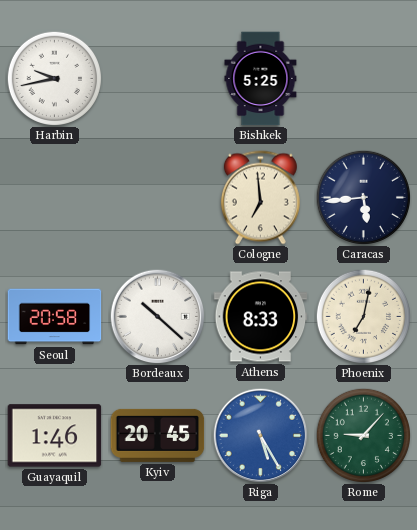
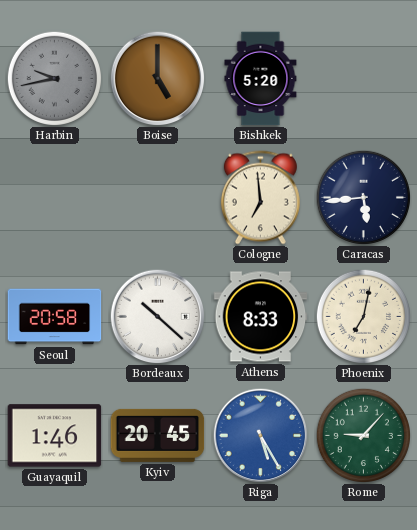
Harbin dial: white -> grey
Boise: none -> 5:00
Bishkek: 5:25 -> 5:20
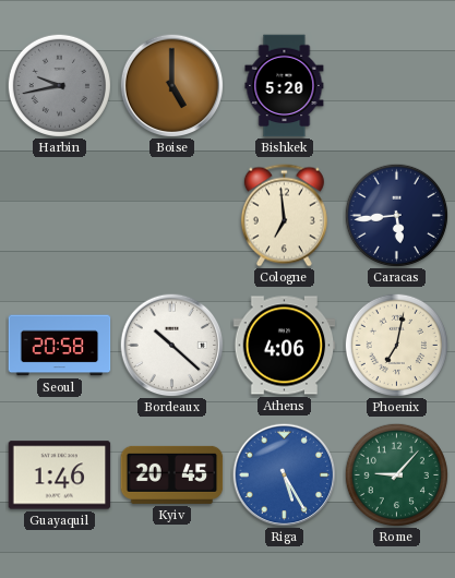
Athens: 8:33 -> 4:06
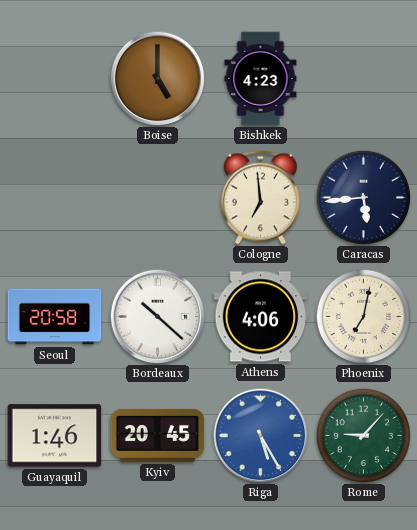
Harbin: 9:43 -> none
Bishkek: 5:20 -> 4:23
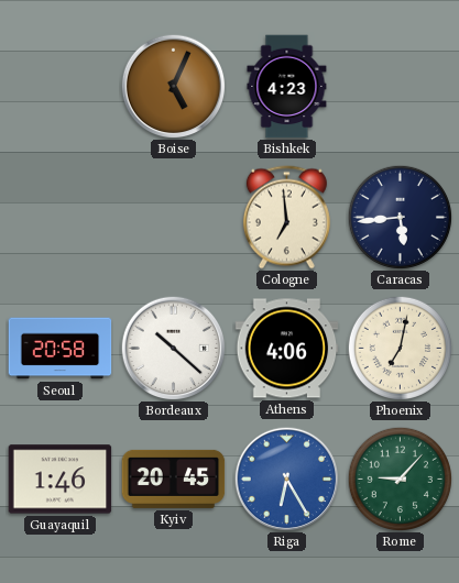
Boise: 5:00 -> 5:04
Riga: 5:25 -> 6:25
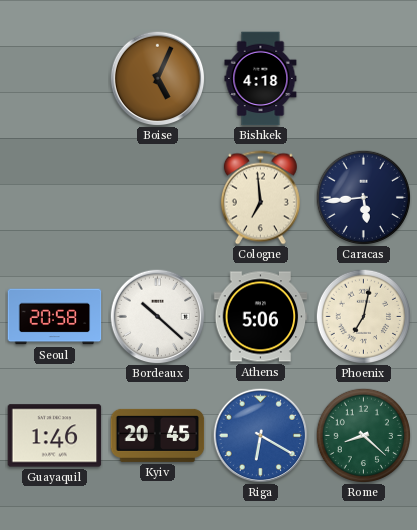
Bishkek: 4:23 -> 4:18
Athens: 4:06 -> 5:06
Riga: 6:25 -> 6:20
Rome: 9:07 -> 8:22
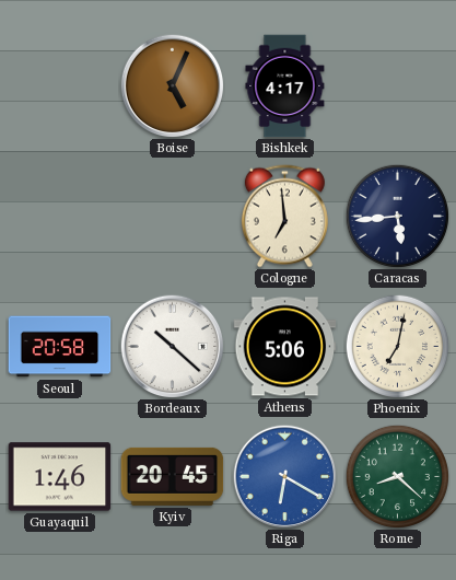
Bishkek: 4:18 -> 4:17
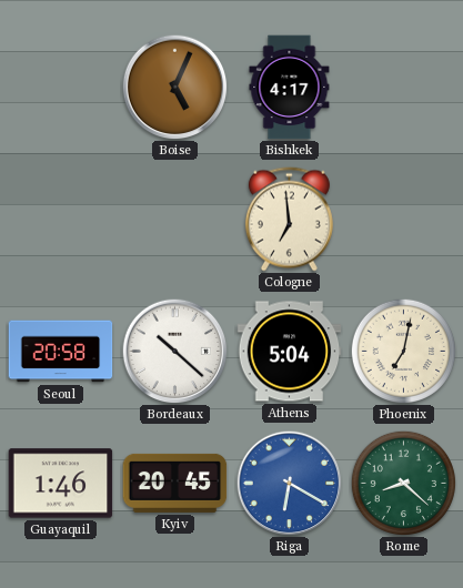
Caracas: 5:44 -> none
Athens: 5:06 -> 5:04
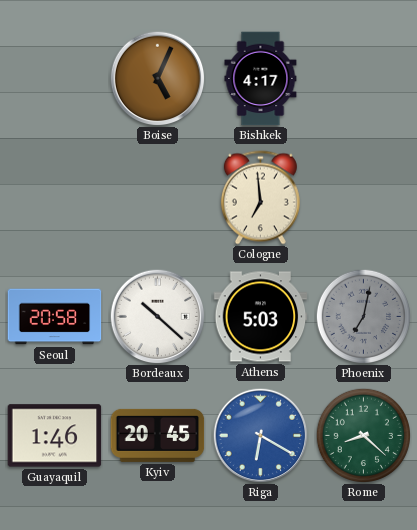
Athens: 5:04 -> 5:03
Phoenix dial: cream -> grey
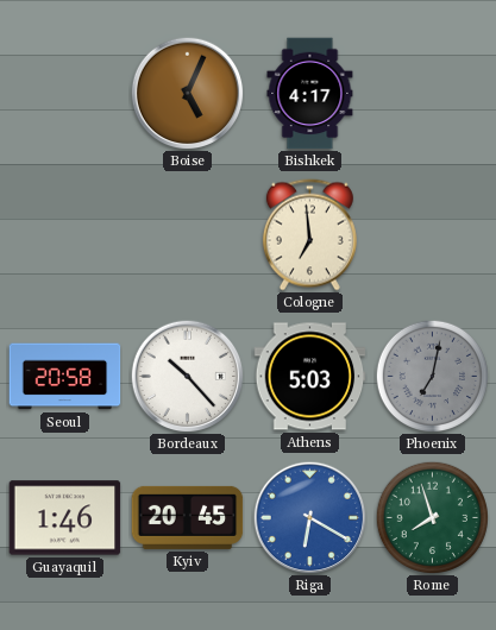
Bordeaux: 10:22 -> 10:23
Rome: 8:22 -> 7:57
